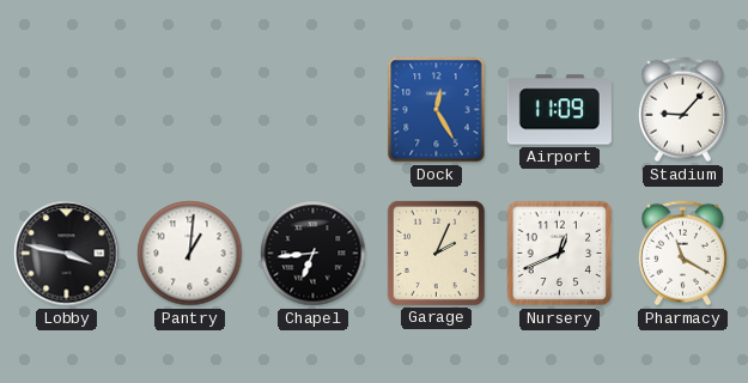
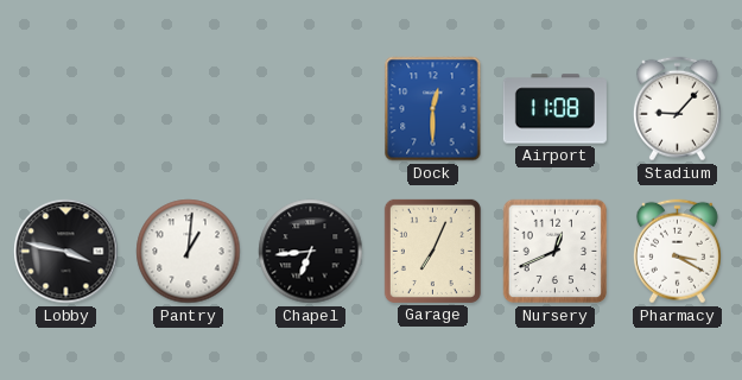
Dock: 12:25 -> 12:30
Airport: 11:09 -> 11:08
Garage: 2:04 -> 7:04
Pharmacy: 11:20 -> 3:20
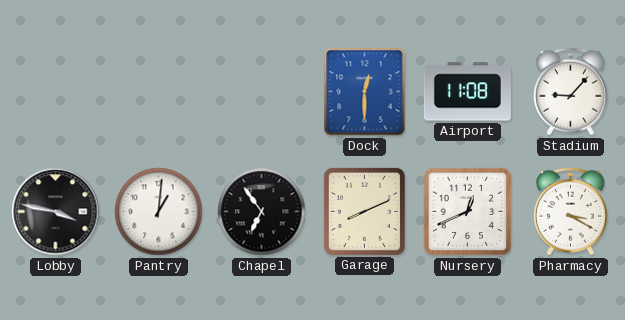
Chapel: 6:44 -> 6:54
Garage: 7:04 -> 8:11
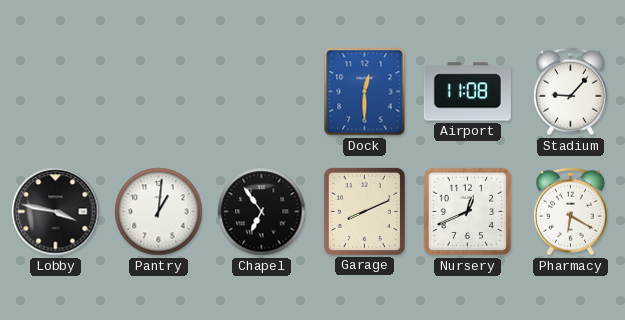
Pharmacy: 3:20 -> 6:20
